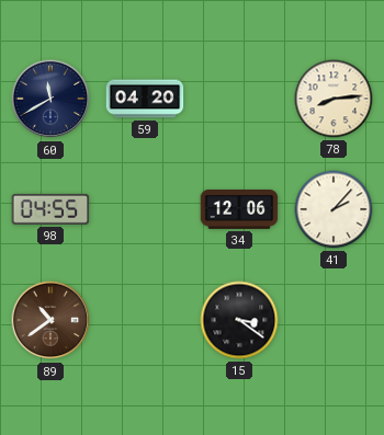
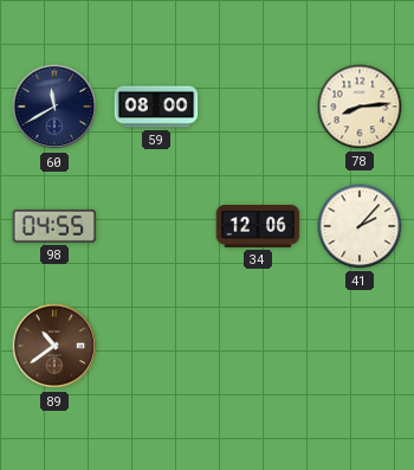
59: 04:20 -> 08:00
15: 3:21 -> none
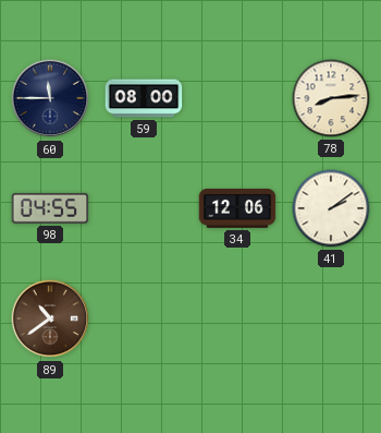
60: 11:40 -> 11:45
41: 2:07 -> 2:09
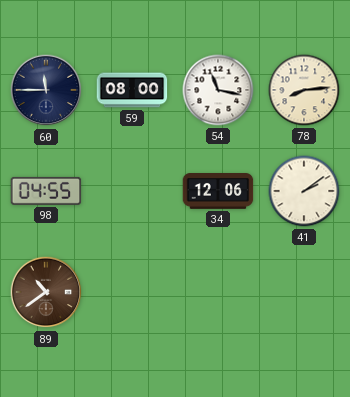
54: none -> 11:17
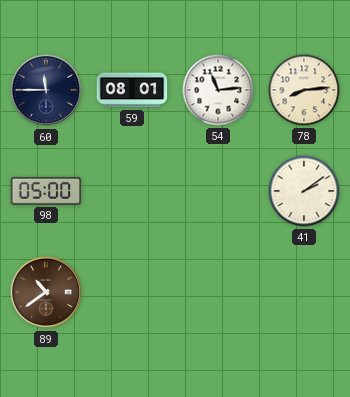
59: 08:00 -> 08:01
54: 11:17 -> 11:14
98: 04:55 -> 05:00
34: 12:06 -> none
